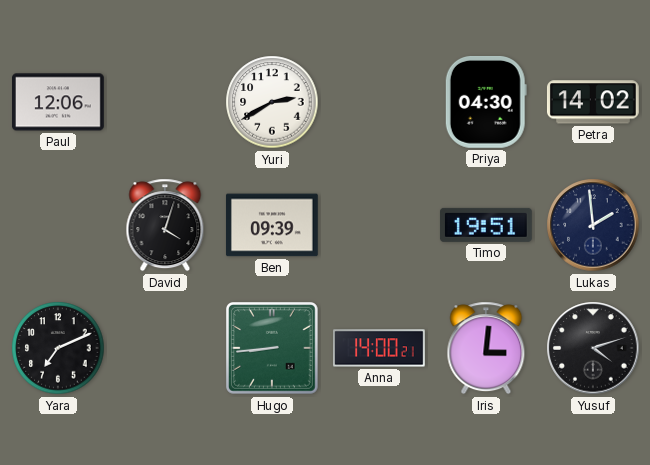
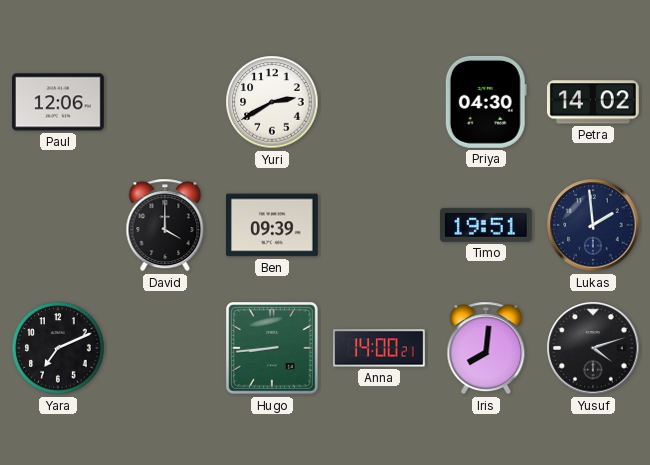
David: 4:03 -> 4:00
Iris: 3:01 -> 8:01
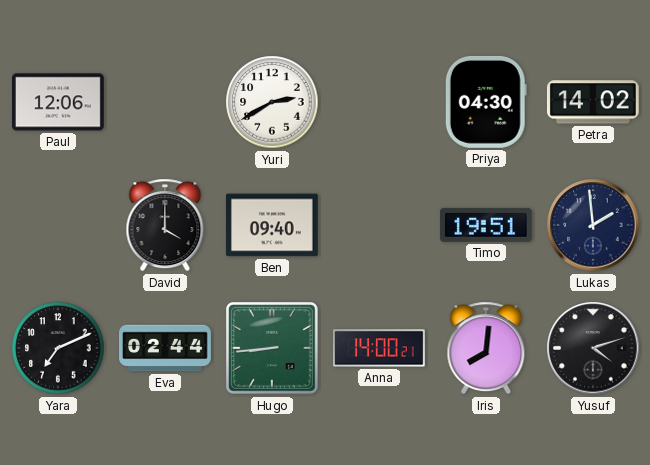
Ben: 09:39 -> 09:40
Eva: none -> 02:44
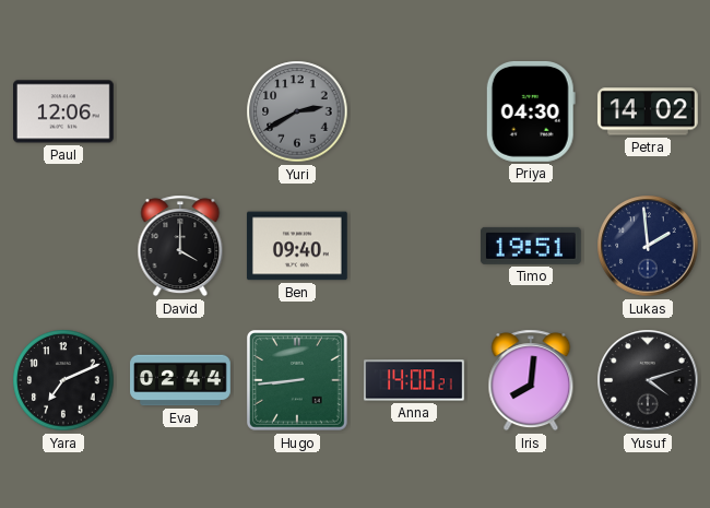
Yuri dial: white -> grey
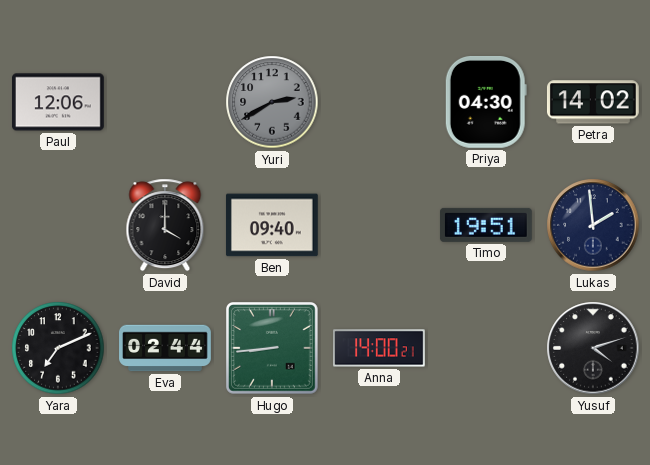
Iris: 8:01 -> none
